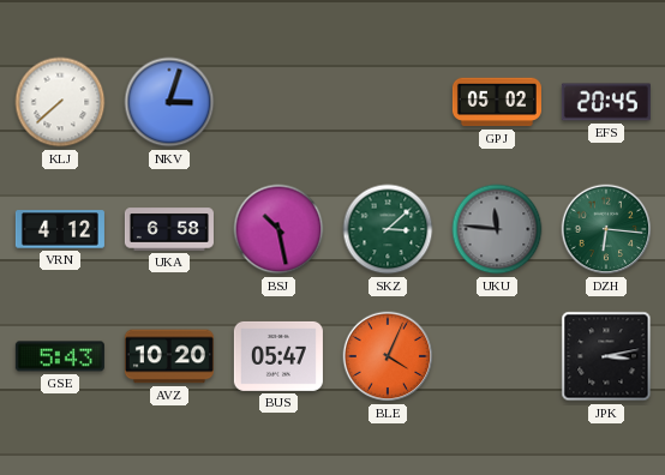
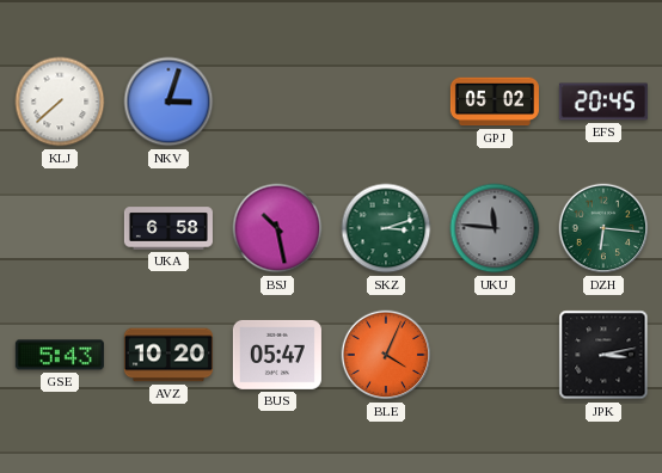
VRN: 4:12 -> none
SKZ: 3:08 -> 3:12
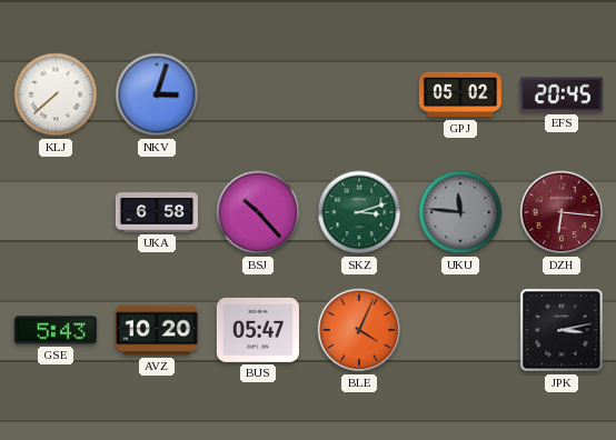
BSJ: 10:28 -> 10:23
DZH dial: green -> burgundy
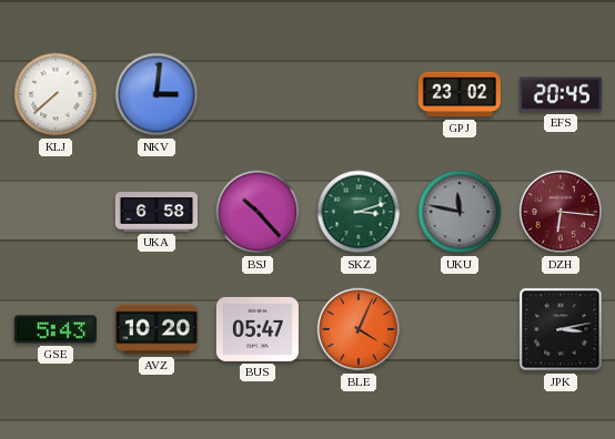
NKV: 3:03 -> 3:01
GPJ: 05:02 -> 23:02
UKU: 11:46 -> 11:47
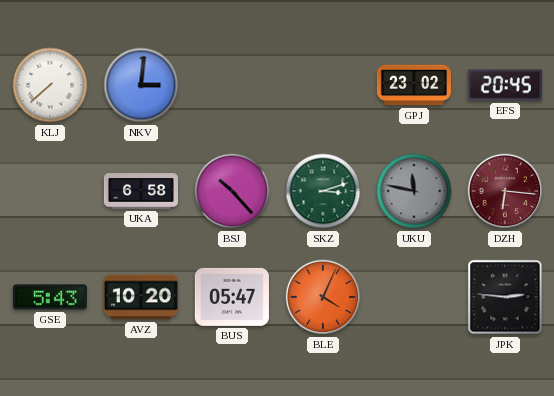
JPK: 3:13 -> 2:46
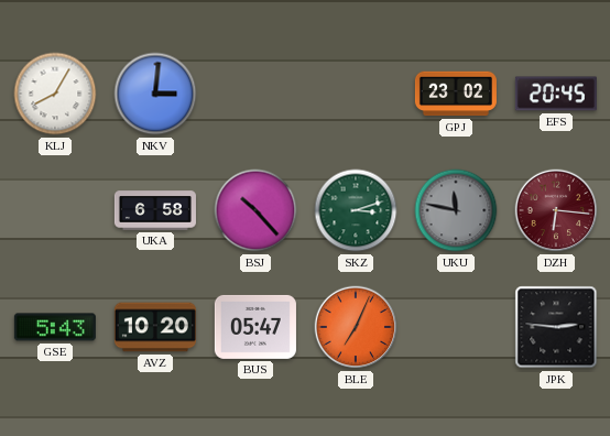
KLJ: 7:38 -> 8:05
BLE: 4:04 -> 7:04
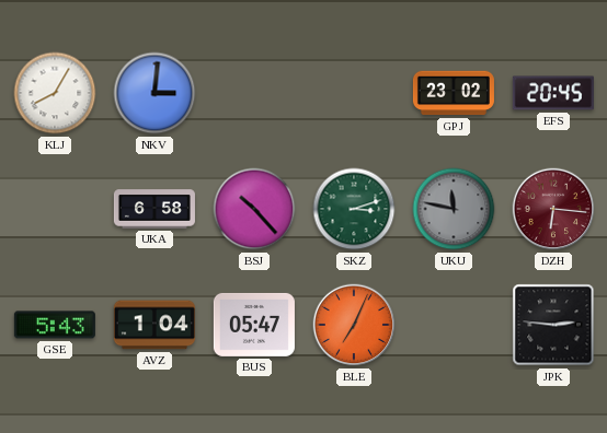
AVZ: 10:20 -> 1:04
